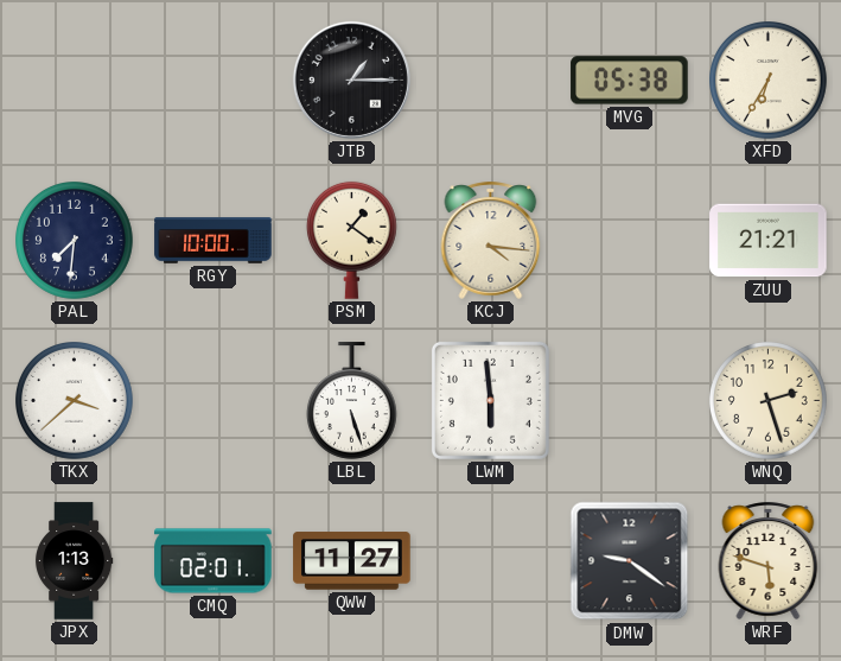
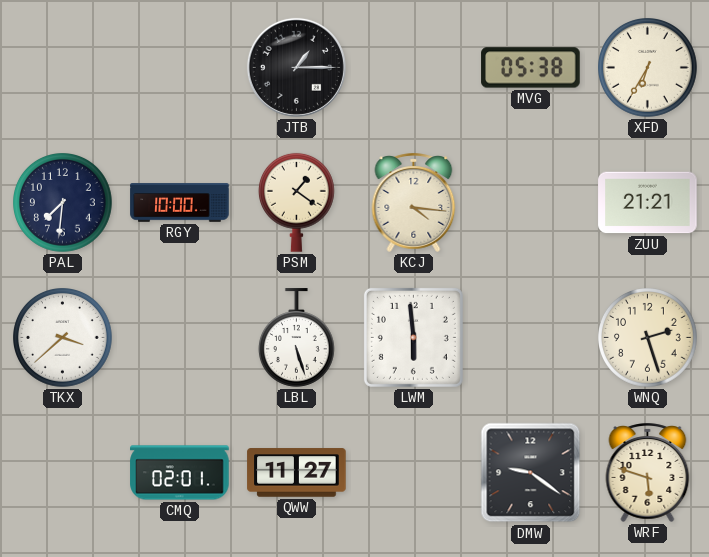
JPX: 1:13 -> none
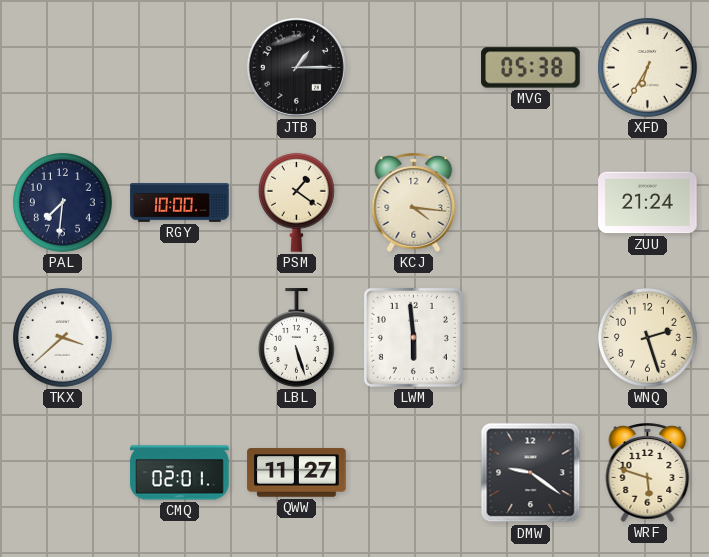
ZUU: 21:21 -> 21:24
